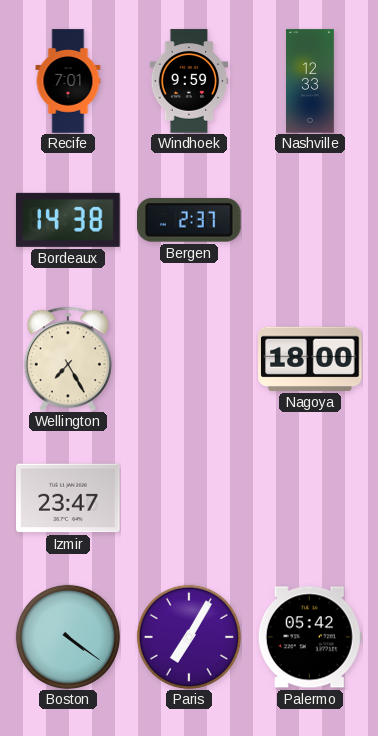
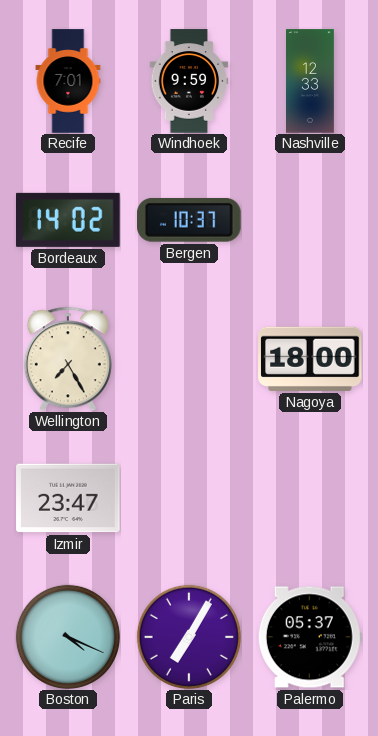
Bordeaux: 14:38 -> 14:02
Bergen: 2:37 -> 10:37
Boston: 4:21 -> 4:19
Palermo: 05:42 -> 05:37
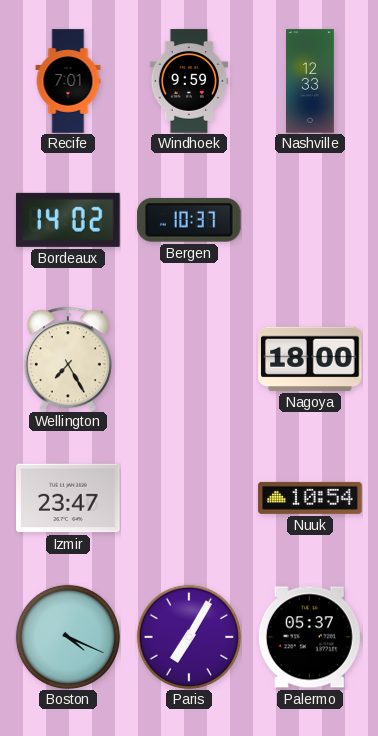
Nuuk: none -> 10:54
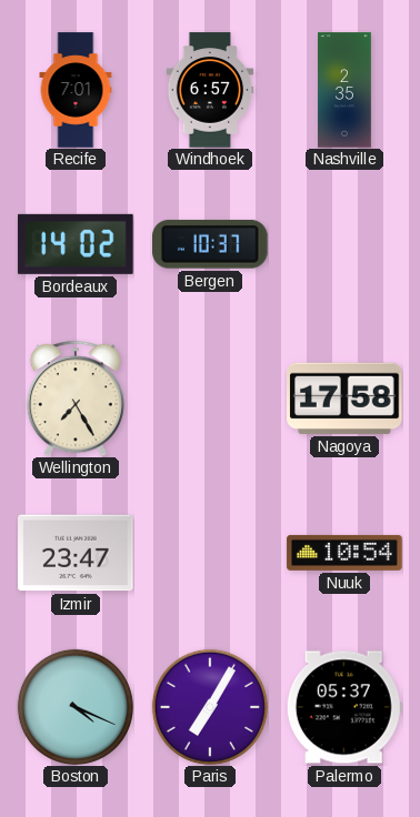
Windhoek: 9:59 -> 6:57
Nashville: 12:33 -> 2:35
Nagoya: 18:00 -> 17:58
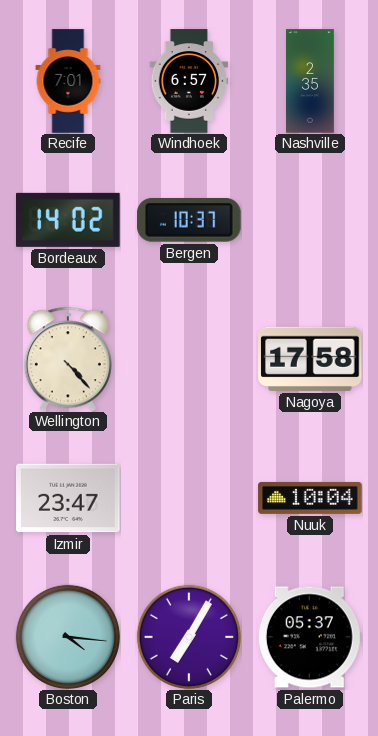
Wellington: 7:25 -> 4:23
Nuuk: 10:54 -> 10:04
Boston: 4:19 -> 4:16
